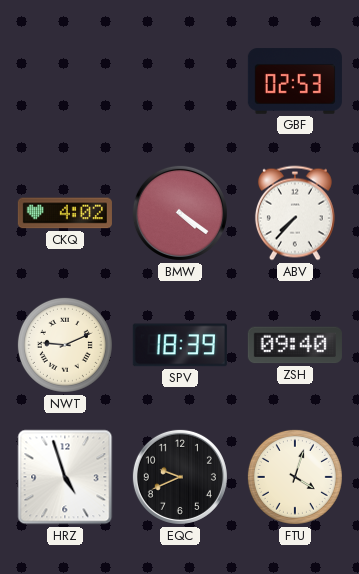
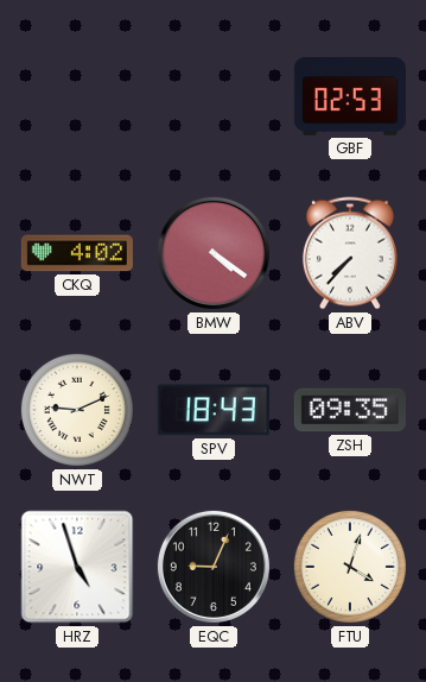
SPV: 18:39 -> 18:43
ZSH: 09:40 -> 09:35
EQC: 9:41 -> 9:04
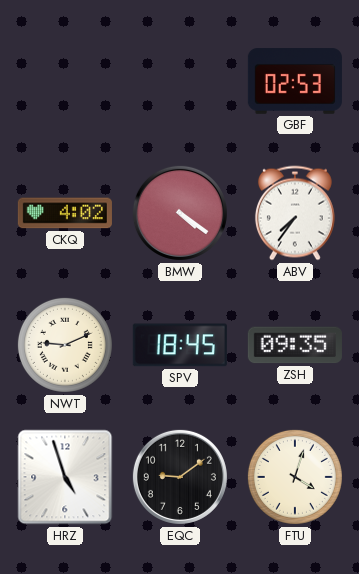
ABV: 7:37 -> 7:36
SPV: 18:43 -> 18:45
EQC: 9:04 -> 9:09
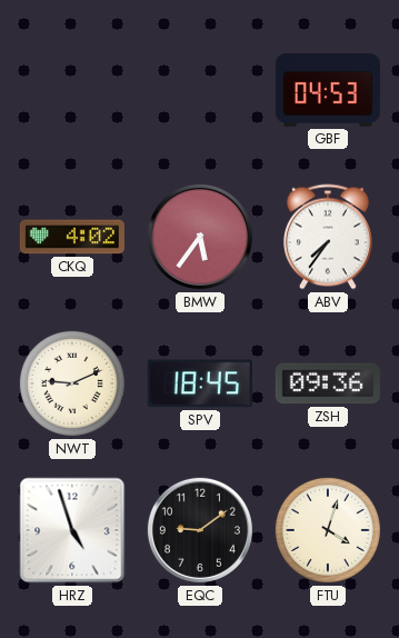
GBF: 02:53 -> 04:53
BMW: 4:21 -> 5:36
ZSH: 09:35 -> 09:36
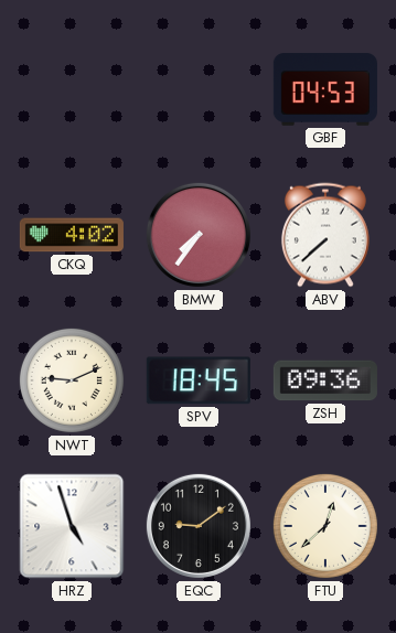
BMW: 5:36 -> 7:36
ABV: 7:36 -> 7:38
FTU: 4:03 -> 12:38
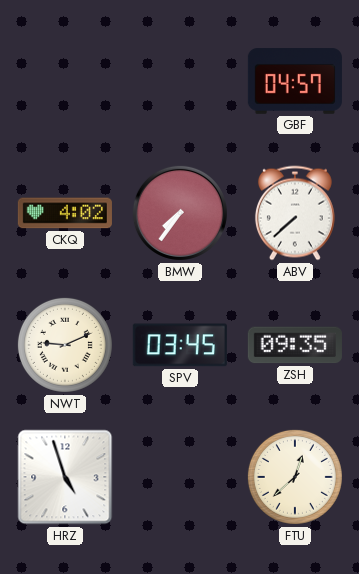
GBF: 04:53 -> 04:57
SPV: 18:45 -> 03:45
ZSH: 09:36 -> 09:35
EQC: 9:09 -> none
